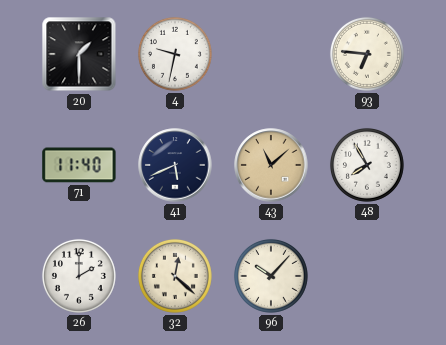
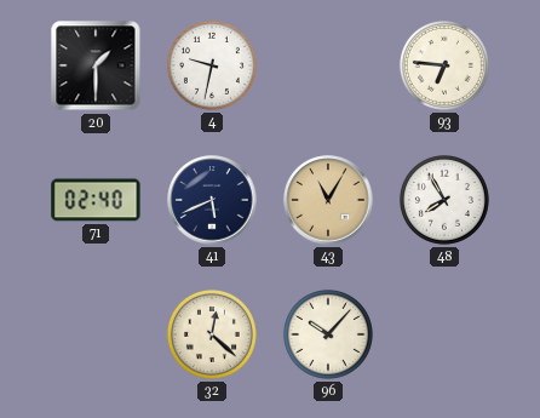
71: 11:40 -> 02:40
43: 11:08 -> 11:05
26: 2:00 -> none
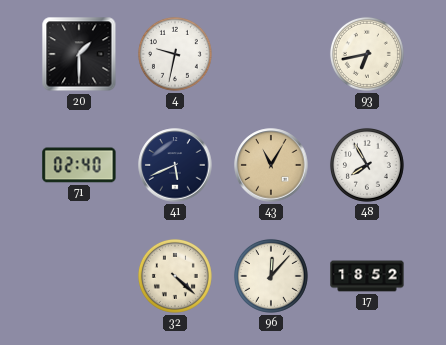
93: 6:46 -> 6:43
32: 12:22 -> 4:22
96: 10:07 -> 12:07
17: none -> 18:52
